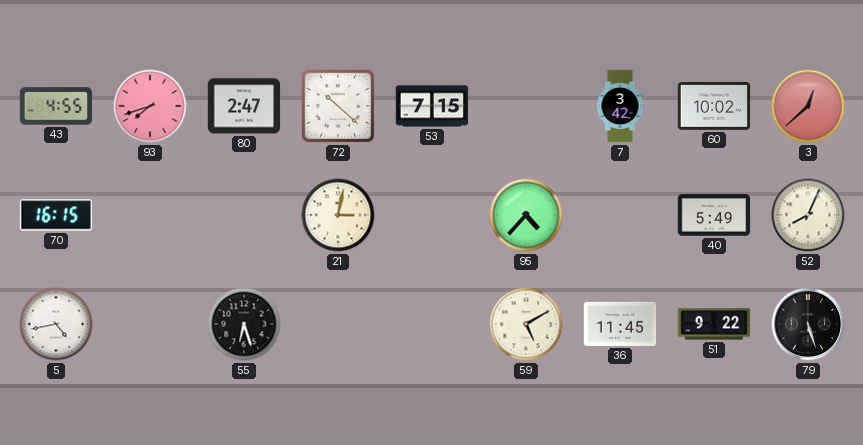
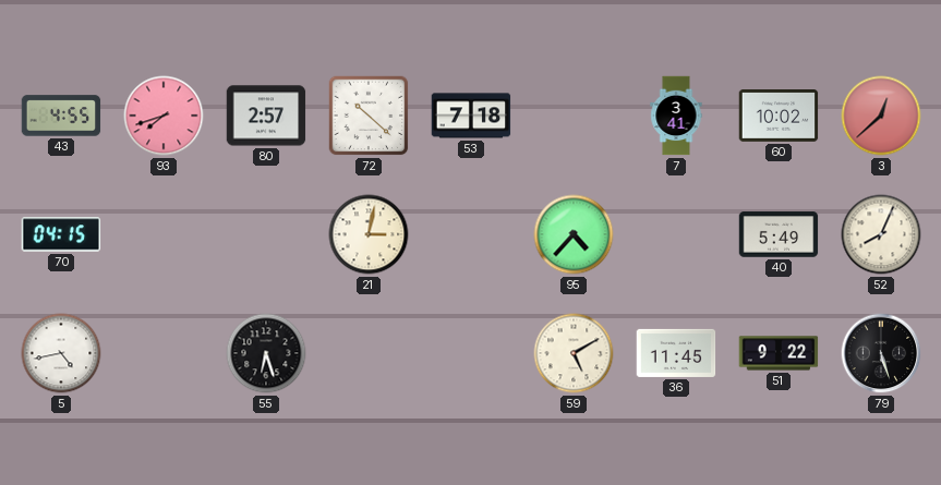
80: 2:47 -> 2:57
53: 7:15 -> 7:18
7: 3:42 -> 3:41
70: 16:15 -> 04:15
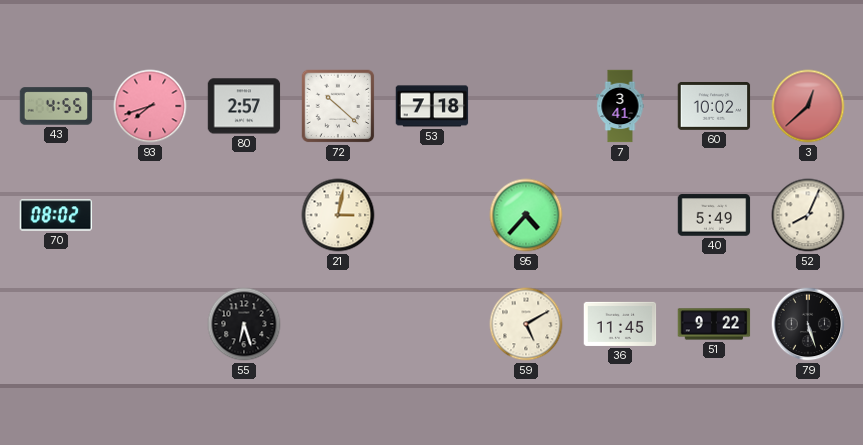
70: 04:15 -> 08:02
5: 4:43 -> none
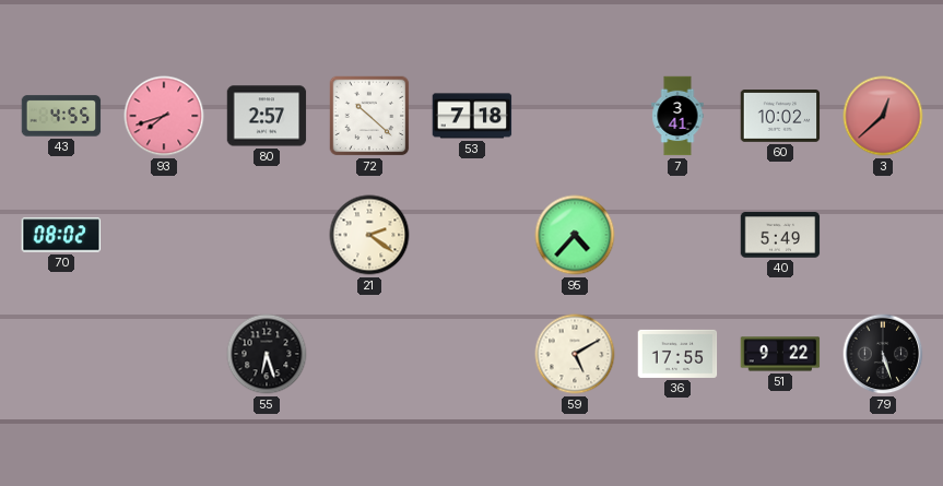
21: 3:02 -> 2:21
52: 8:04 -> none
36: 11:45 -> 17:55
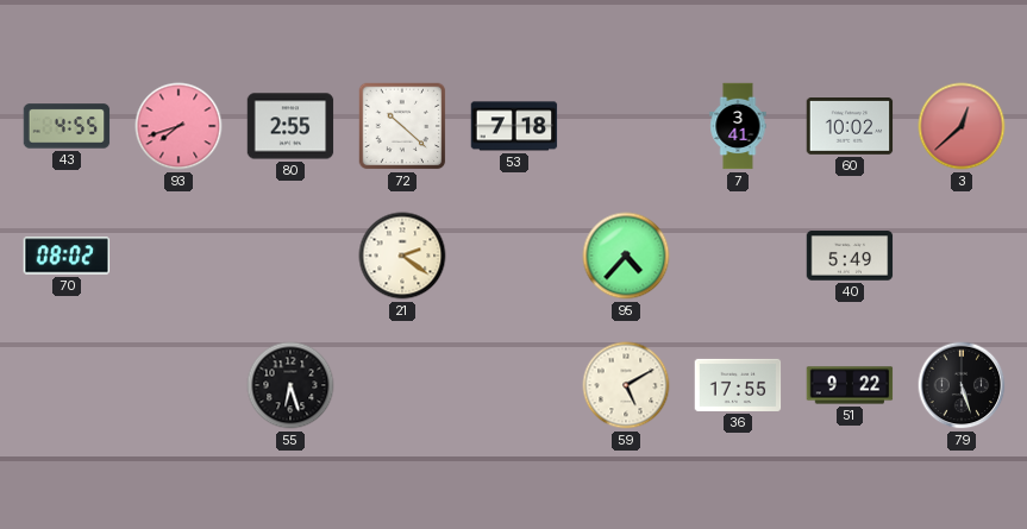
80: 2:57 -> 2:55
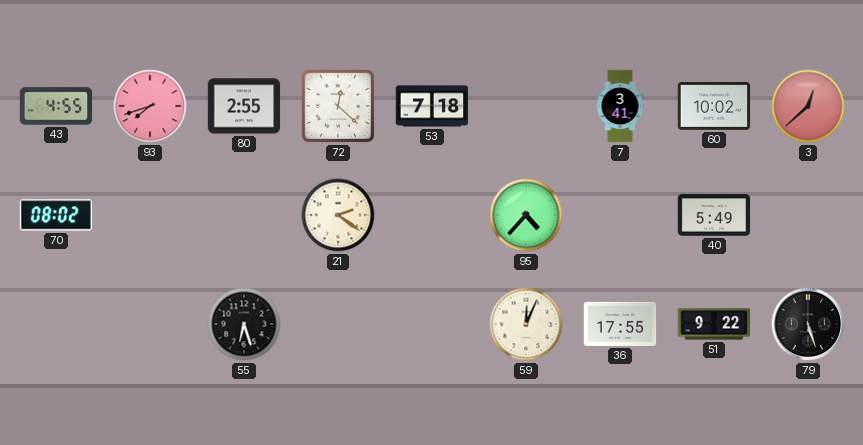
72: 10:22 -> 12:22
59: 5:10 -> 12:04
